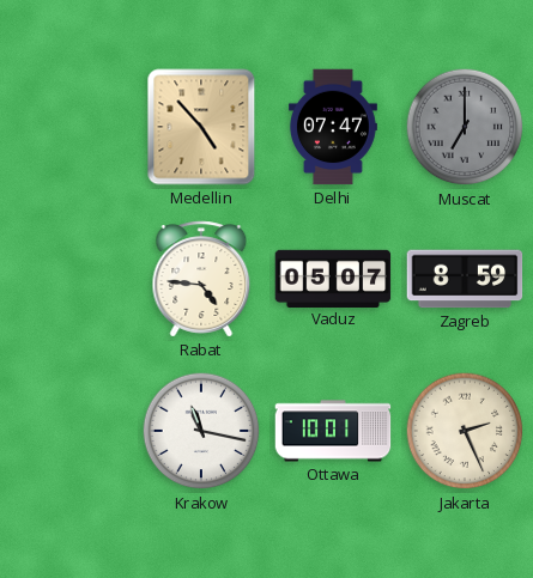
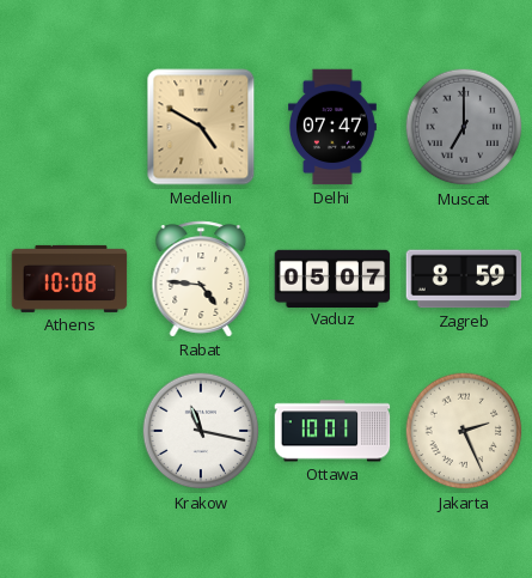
Medellin: 4:53 -> 4:50
Athens: none -> 10:08
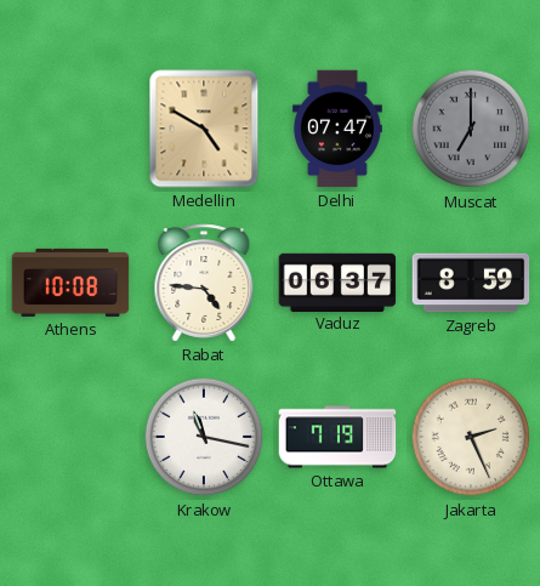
Vaduz: 05:07 -> 06:37
Ottawa: 10:01 -> 7:19
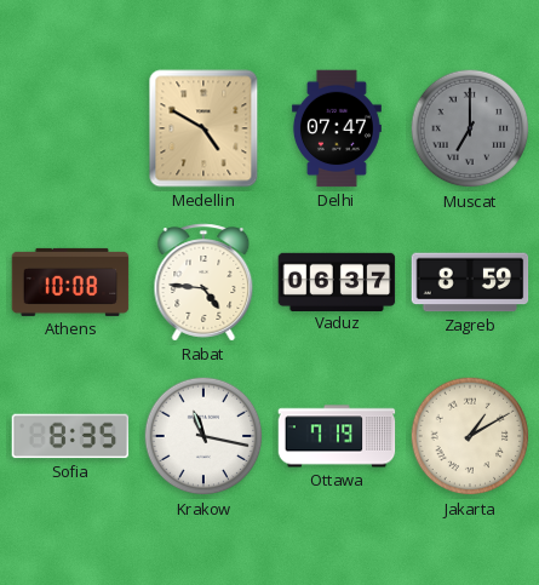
Sofia: none -> 8:35
Jakarta: 2:26 -> 1:10
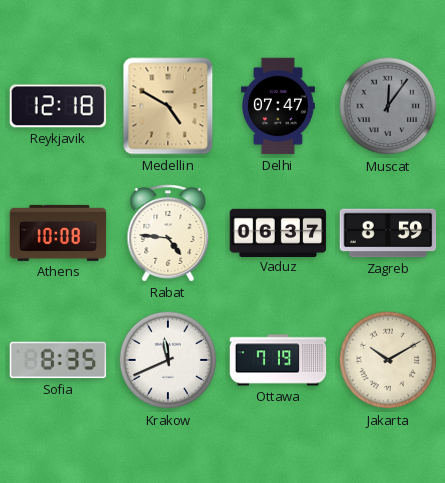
Reykjavik: none -> 12:18
Muscat: 7:00 -> 12:06
Krakow: 11:17 -> 11:41
Jakarta: 1:10 -> 10:10
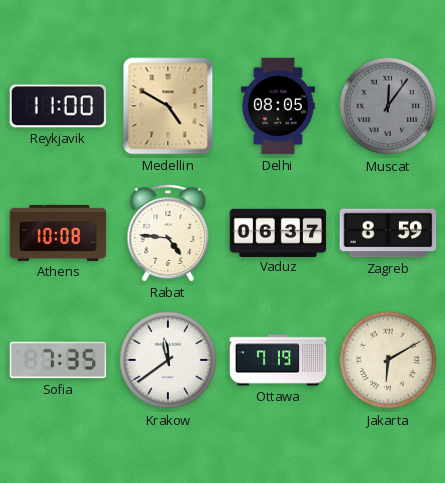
Reykjavik: 12:18 -> 11:00
Delhi: 07:47 -> 08:05
Sofia: 8:35 -> 7:35
Krakow: 11:41 -> 11:39
Jakarta: 10:10 -> 6:10
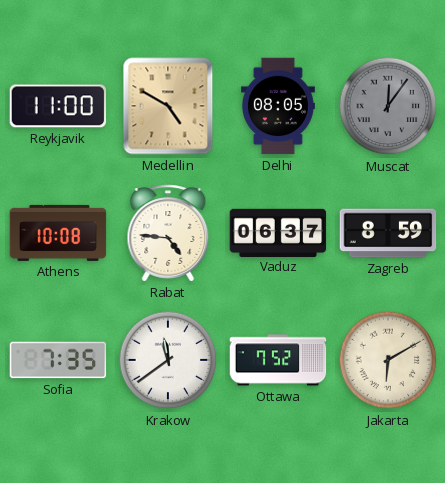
Ottawa: 7:19 -> 7:52
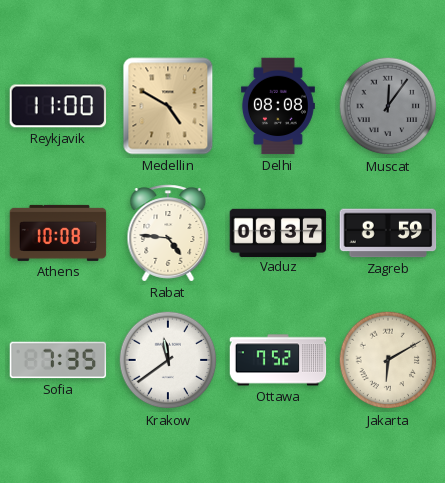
Delhi: 08:05 -> 08:08
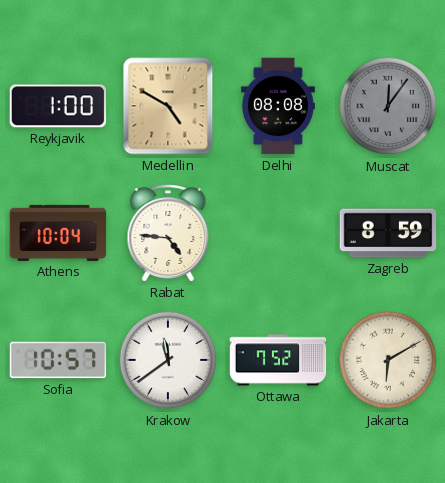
Reykjavik: 11:00 -> 1:00
Athens: 10:08 -> 10:04
Vaduz: 06:37 -> none
Sofia: 7:35 -> 10:57
